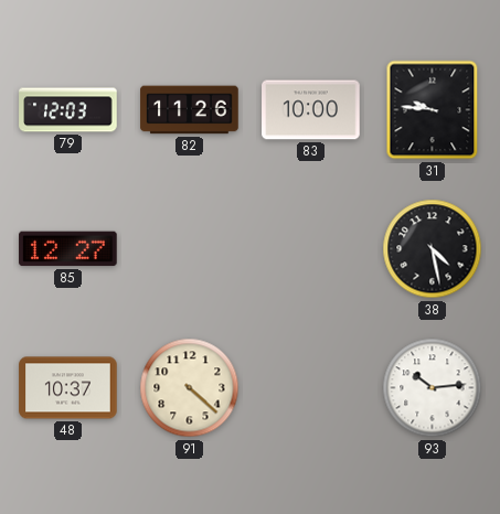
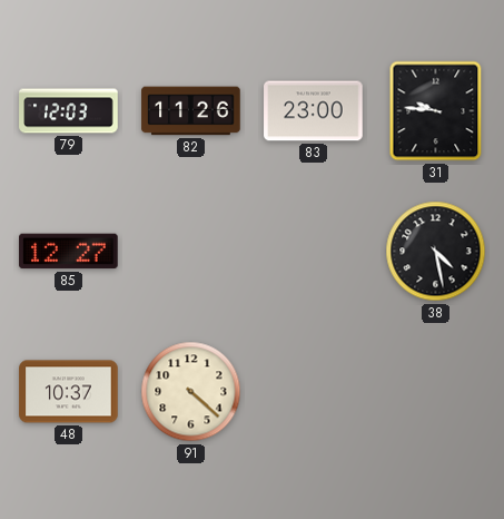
83: 10:00 -> 23:00
93: 10:14 -> none
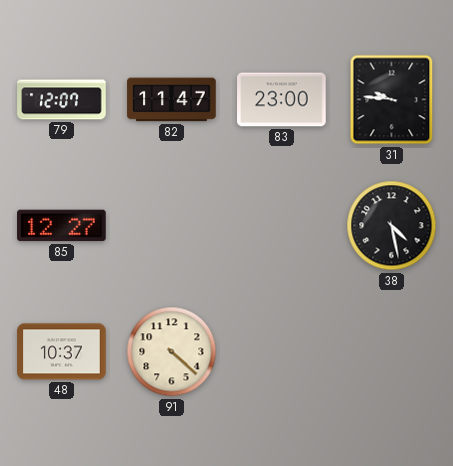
79: 12:03 -> 12:07
82: 11:26 -> 11:47
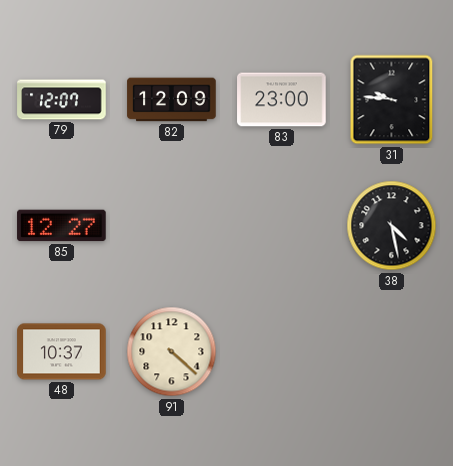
82: 11:47 -> 12:09
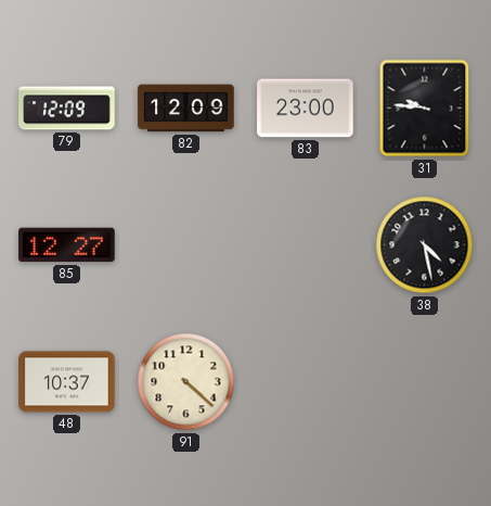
79: 12:07 -> 12:09
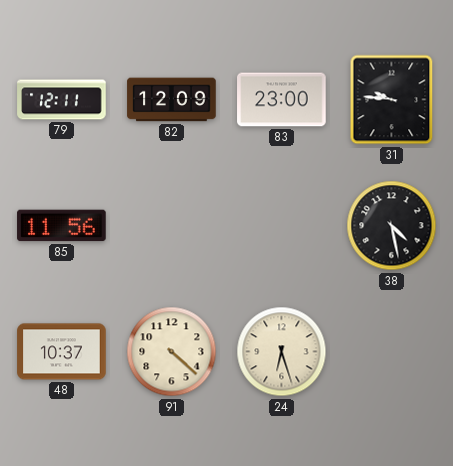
79: 12:09 -> 12:11
85: 12:27 -> 11:56
24: none -> 6:27
